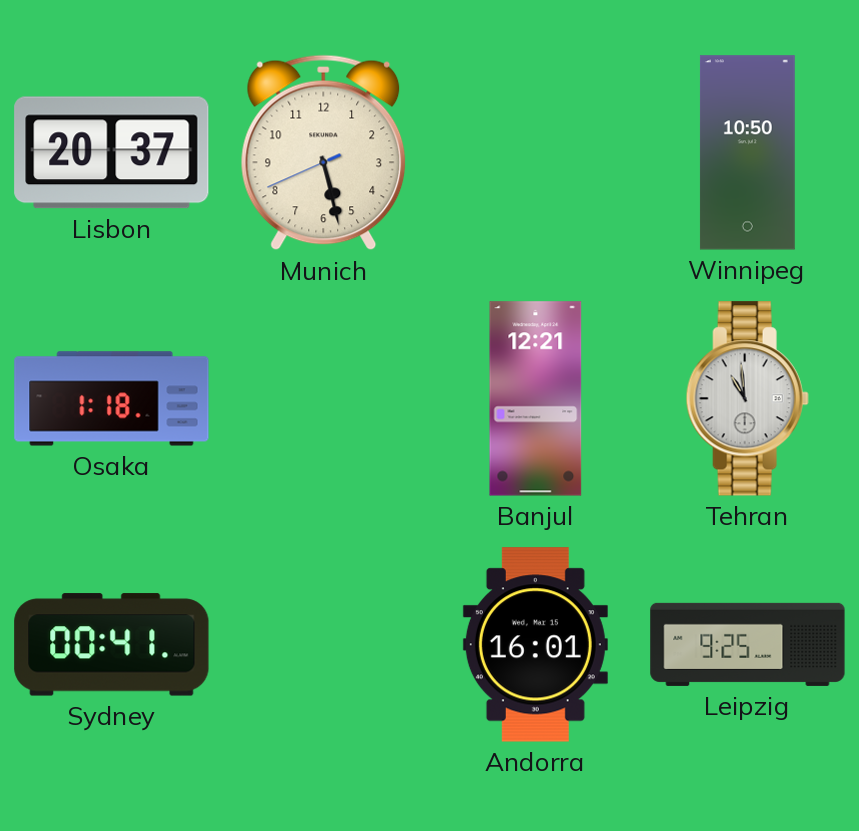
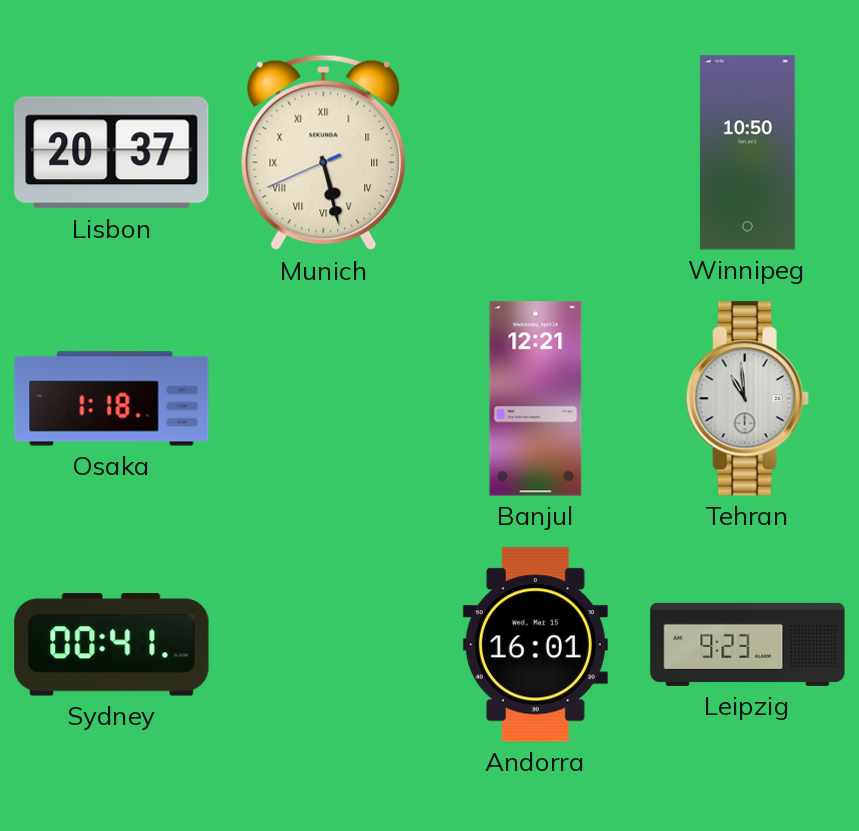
Munich numerals: Arabic -> Roman
Leipzig: 9:25 -> 9:23
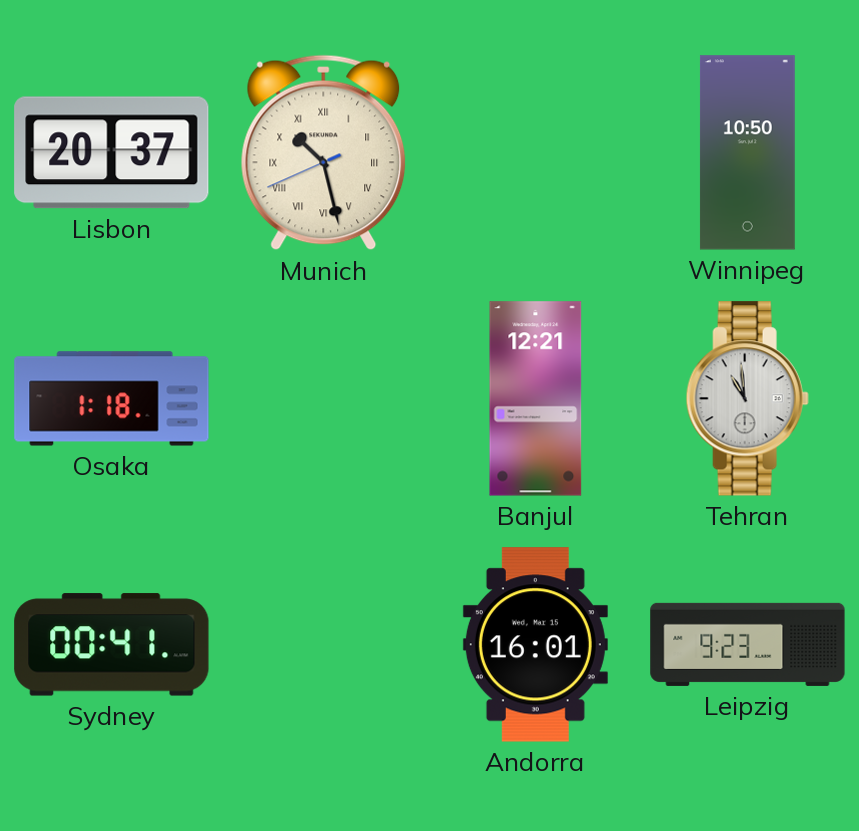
Munich: 5:27 -> 10:27
